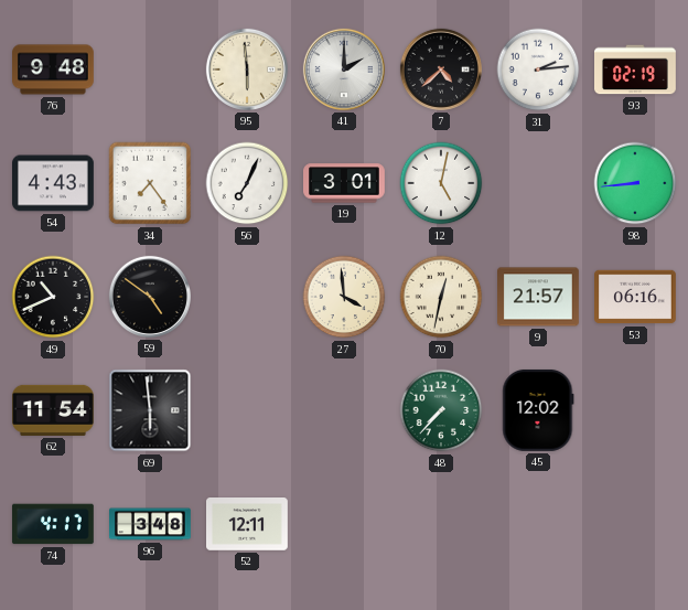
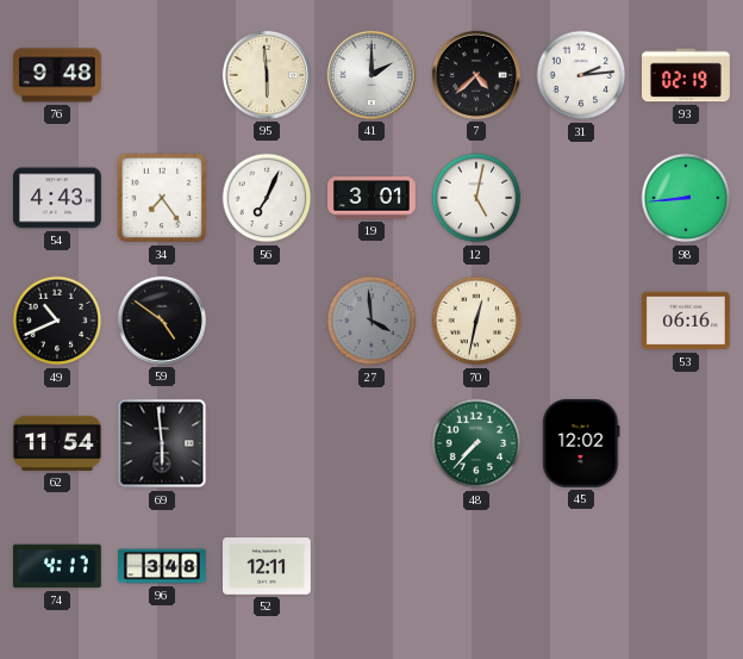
27 dial: cream -> grey
9: 21:57 -> none
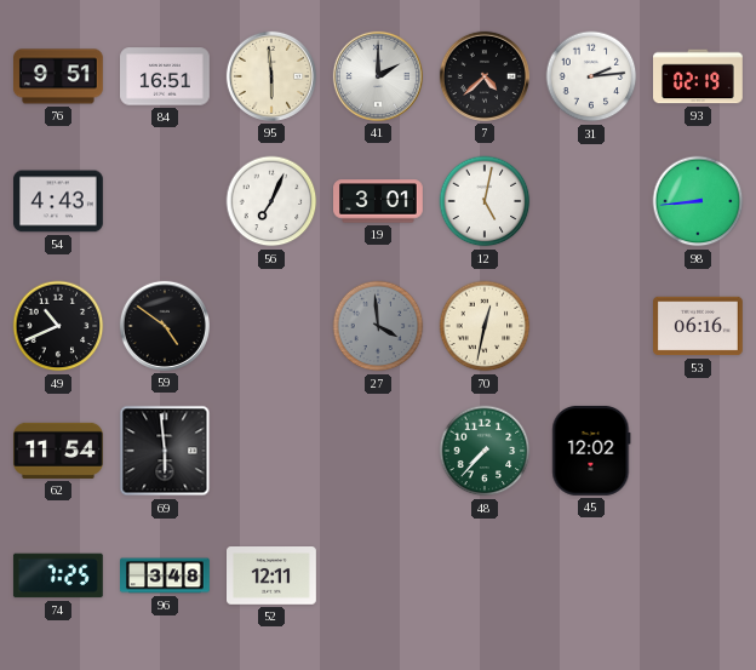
76: 9:48 -> 9:51
84: none -> 16:51
34: 7:24 -> none
74: 4:17 -> 7:25
